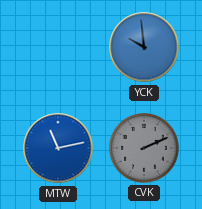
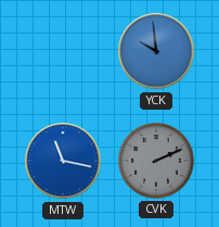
MTW: 11:13 -> 11:17
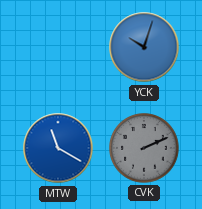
YCK: 9:59 -> 10:03
MTW: 11:17 -> 11:20
